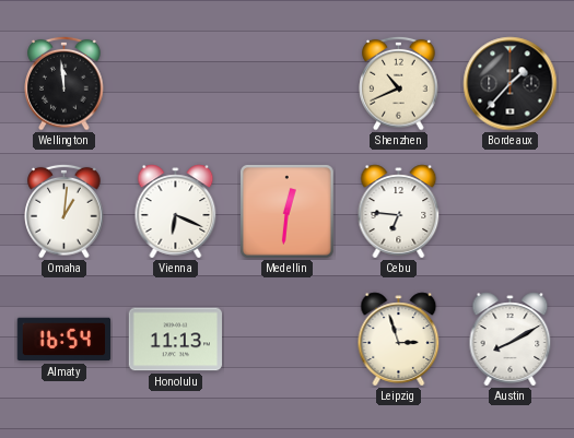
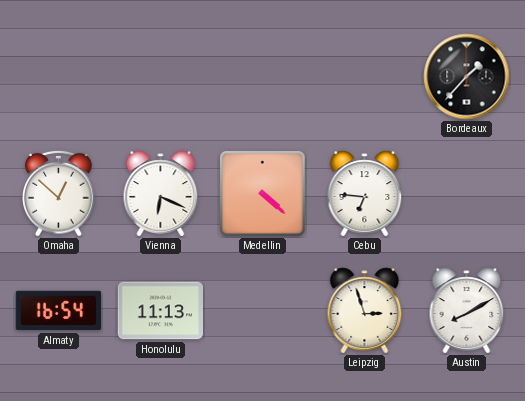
Wellington: 11:59 -> none
Shenzhen: 10:41 -> none
Omaha: 1:01 -> 12:52
Medellin: 12:31 -> 4:22
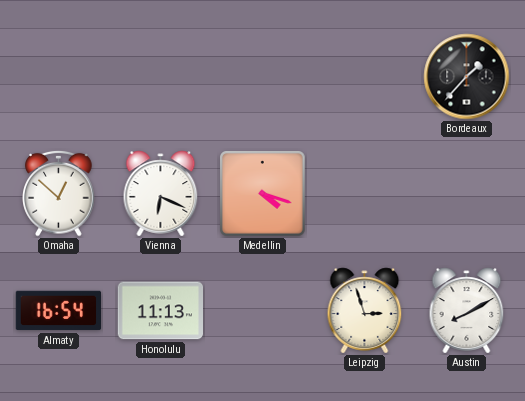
Medellin: 4:22 -> 4:18
Cebu: 6:46 -> none
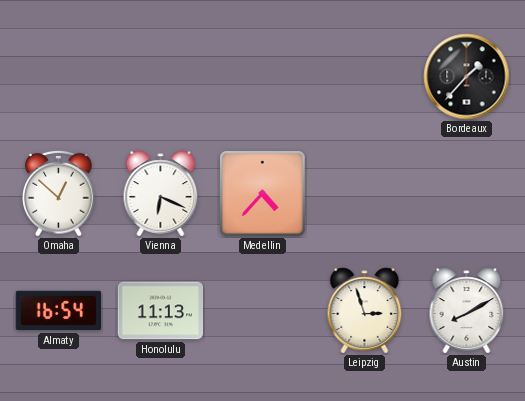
Medellin: 4:18 -> 4:37
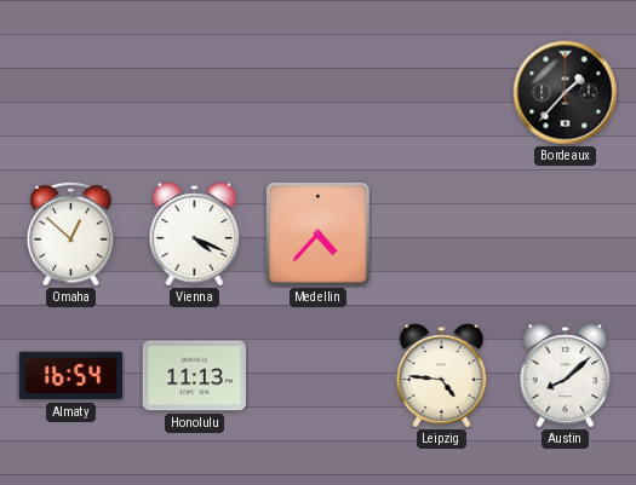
Vienna: 6:19 -> 4:19
Leipzig: 2:57 -> 4:46
Austin: 8:10 -> 8:08
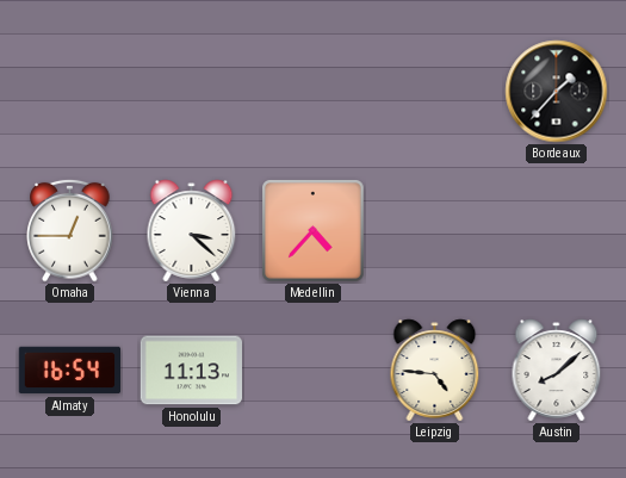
Omaha: 12:52 -> 12:45
Vienna: 4:19 -> 3:22
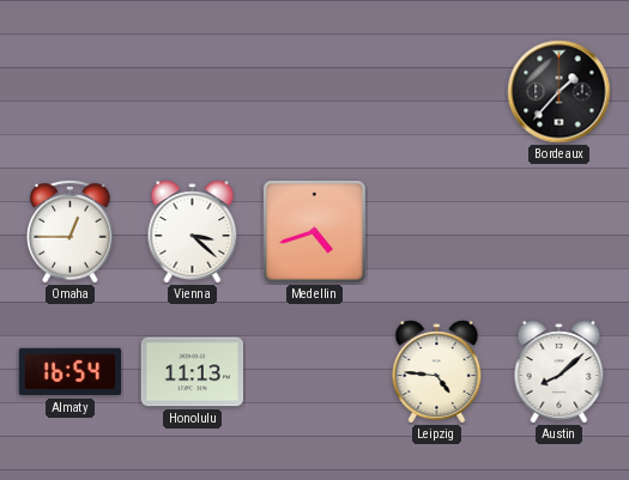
Medellin: 4:37 -> 4:42
